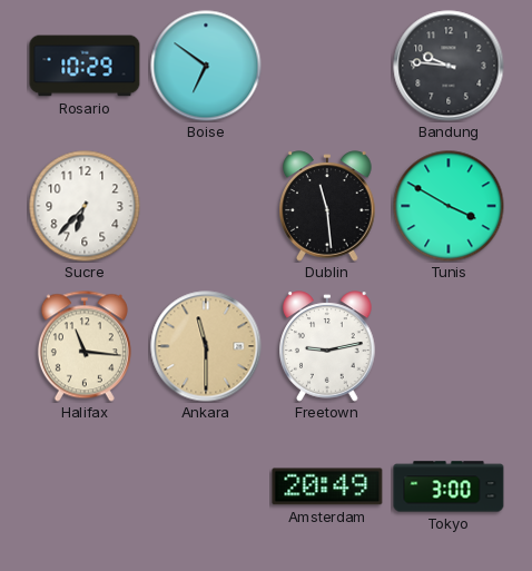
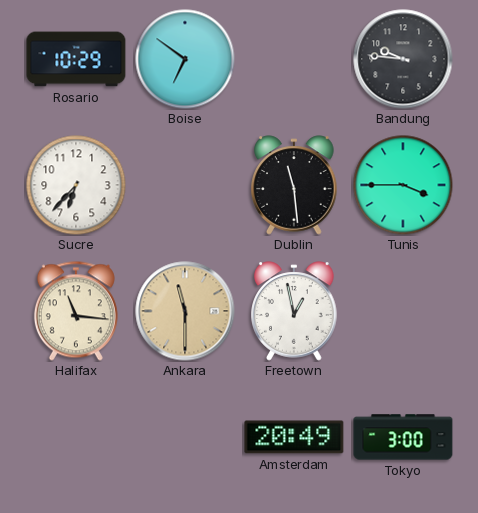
Tunis: 3:50 -> 3:45
Freetown: 9:13 -> 12:58
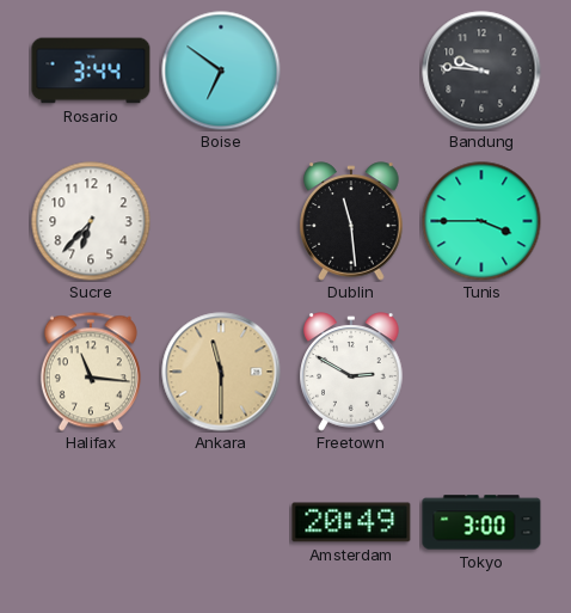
Rosario: 10:29 -> 3:44
Freetown: 12:58 -> 2:50
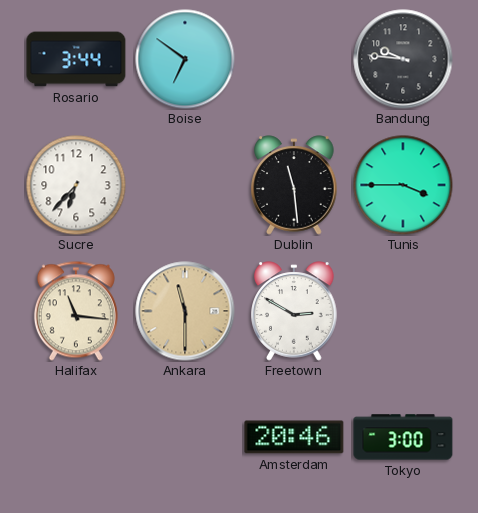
Amsterdam: 20:49 -> 20:46
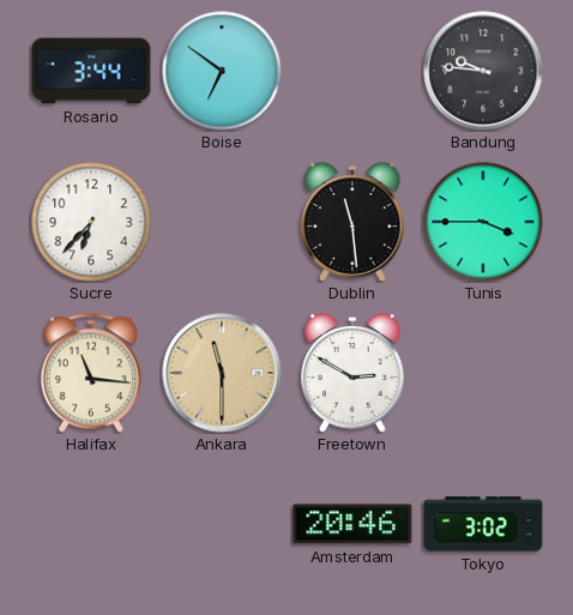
Tokyo: 3:00 -> 3:02
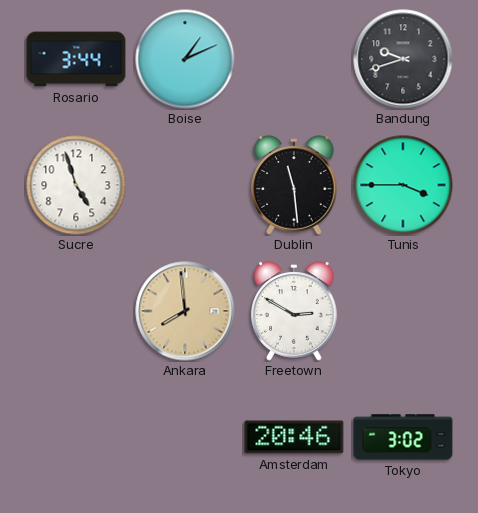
Boise: 6:51 -> 1:11
Bandung: 9:46 -> 9:42
Sucre: 6:37 -> 4:57
Halifax: 11:16 -> none
Ankara: 11:30 -> 7:59
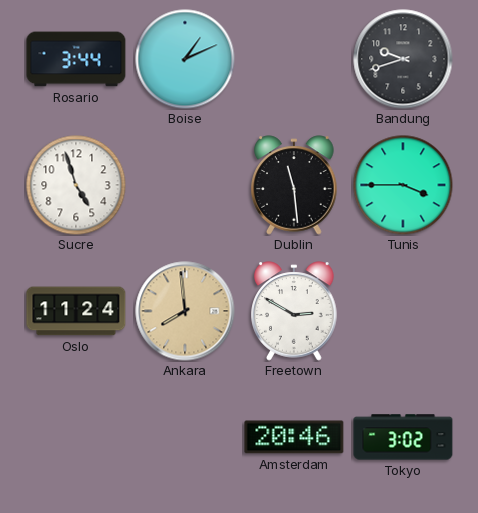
Oslo: none -> 11:24
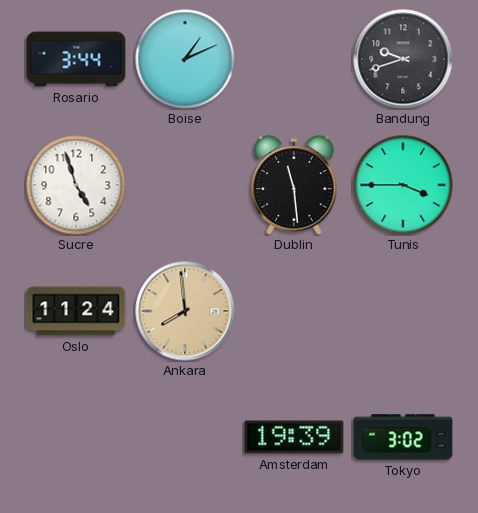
Freetown: 2:50 -> none
Amsterdam: 20:46 -> 19:39
